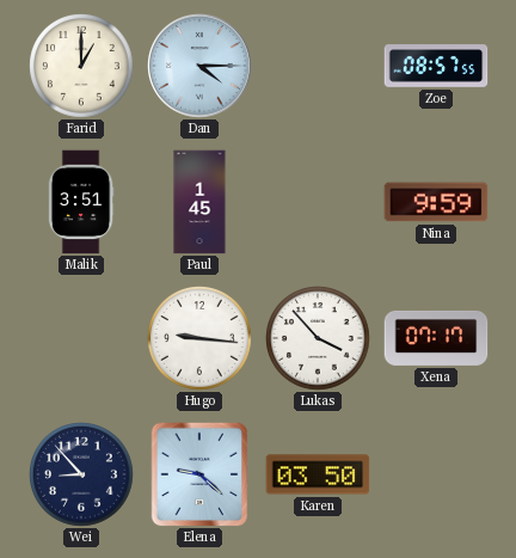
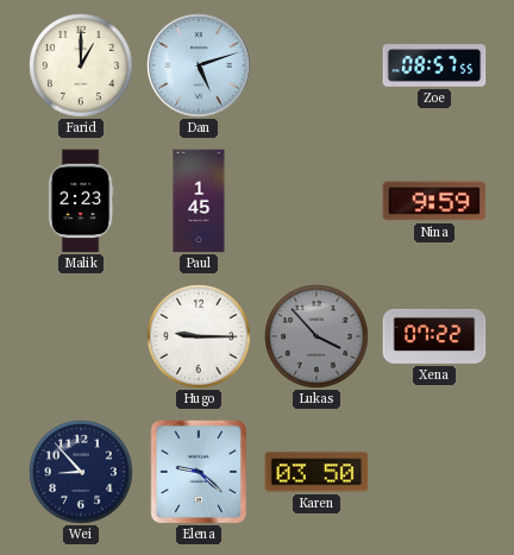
Dan: 4:15 -> 5:12
Malik: 3:51 -> 2:23
Hugo: 9:16 -> 9:15
Lukas dial: white -> grey
Xena: 07:17 -> 07:22
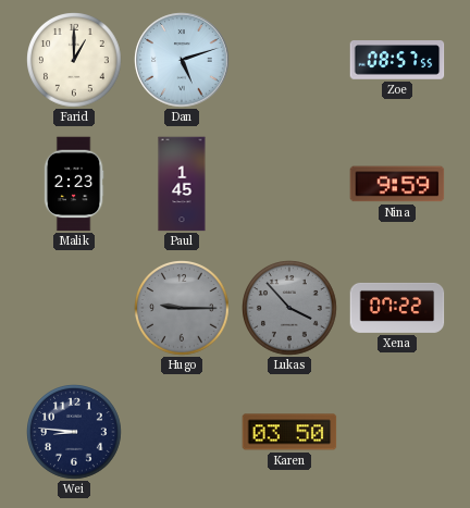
Hugo dial: white -> grey
Wei: 8:53 -> 8:46
Elena: 9:22 -> none
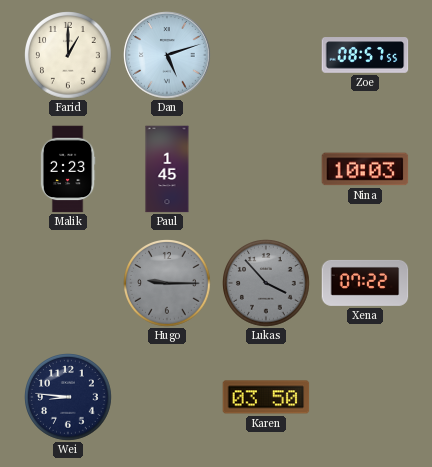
Nina: 9:59 -> 10:03
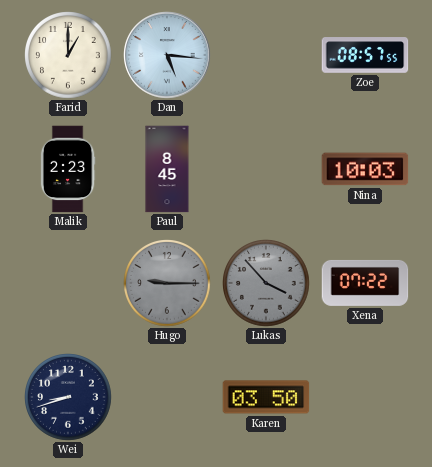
Dan: 5:12 -> 5:16
Paul: 1:45 -> 8:45
Wei: 8:46 -> 8:42
